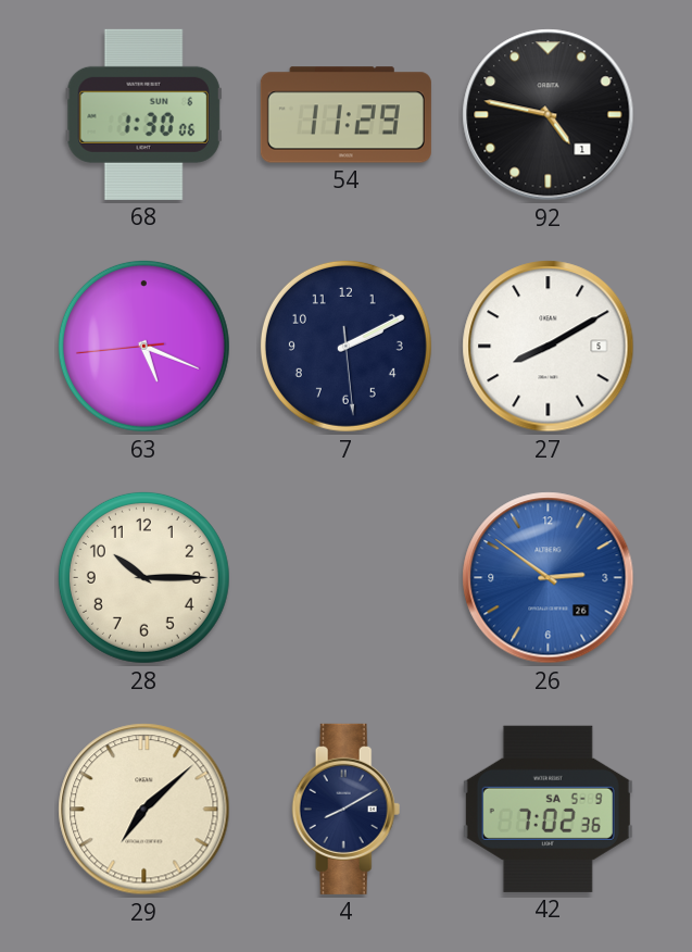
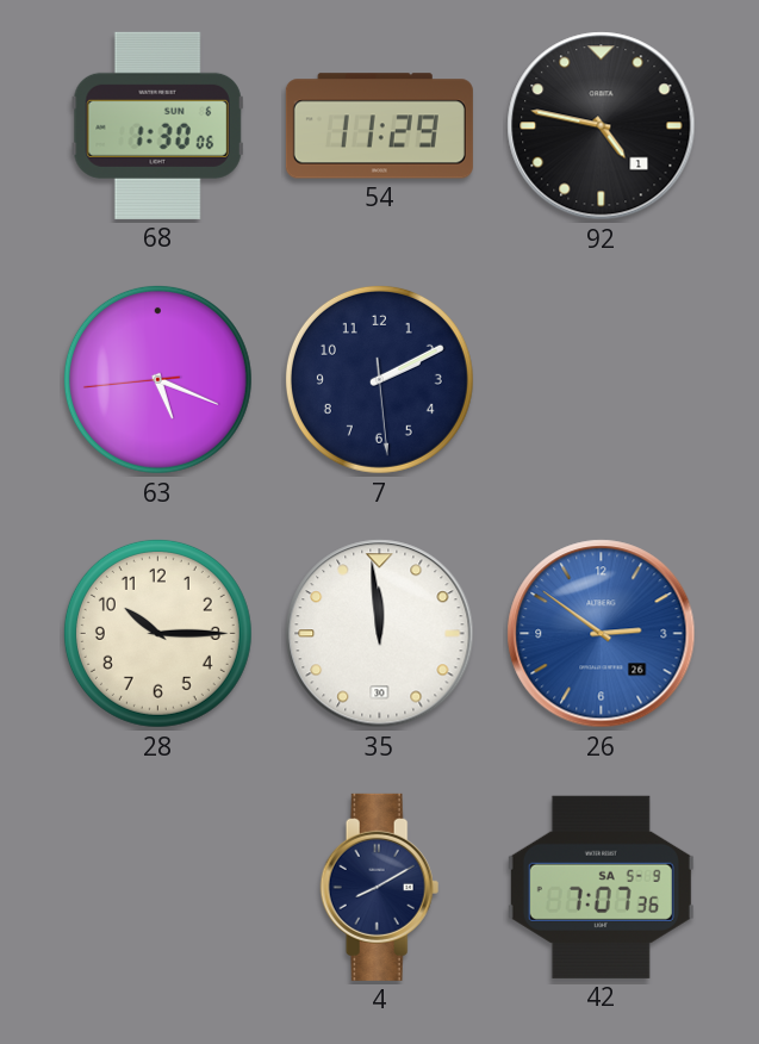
27: 8:10 -> none
35: none -> 11:59
29: 7:08 -> none
42: 7:02 -> 7:07
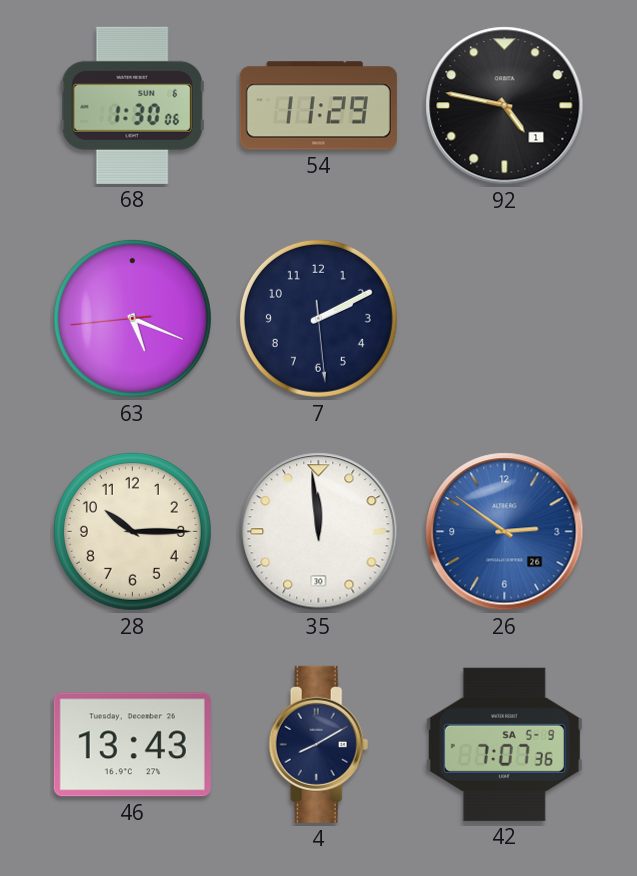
46: none -> 13:43
